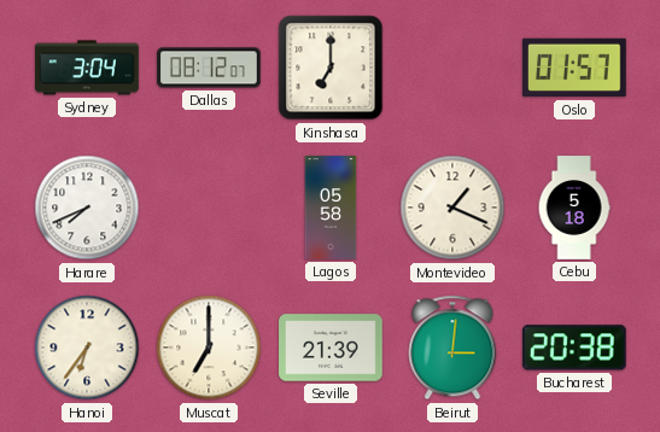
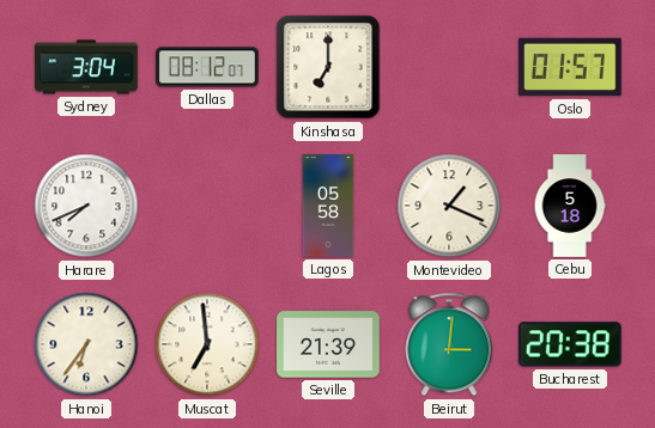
Muscat: 7:00 -> 6:59
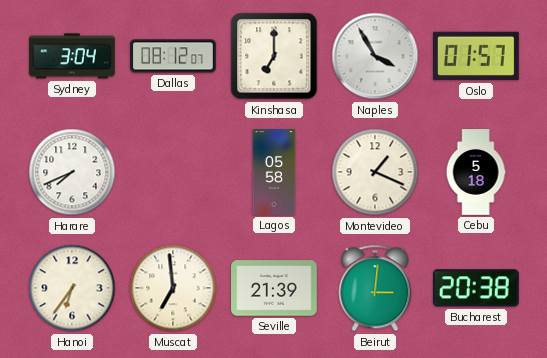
Naples: none -> 3:55
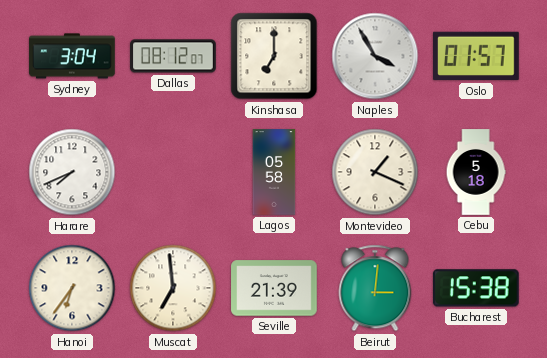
Bucharest: 20:38 -> 15:38
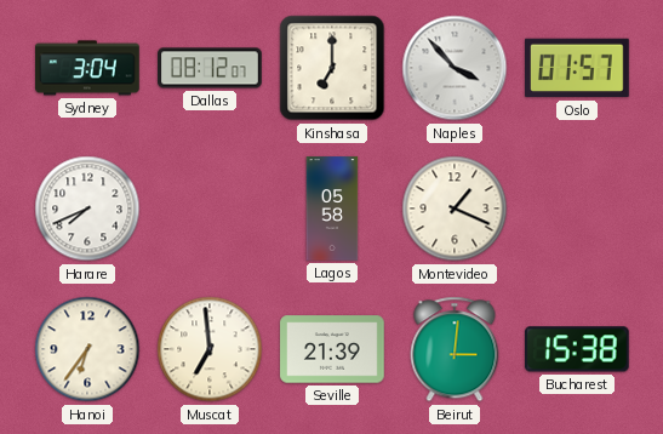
Naples: 3:55 -> 3:53
Cebu: 5:18 -> none
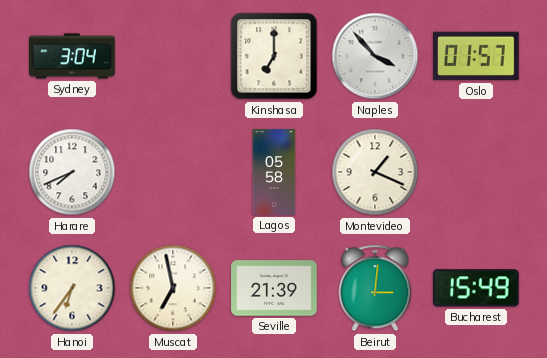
Dallas: 08:12 -> none
Muscat: 6:59 -> 6:58
Bucharest: 15:38 -> 15:49
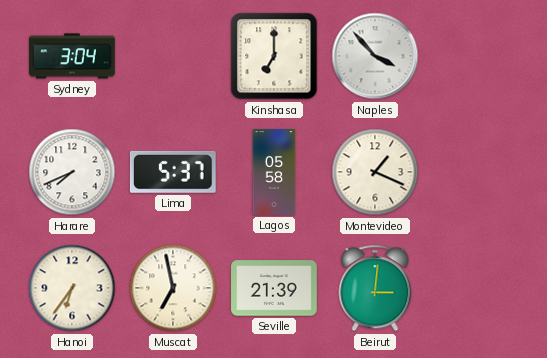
Oslo: 01:57 -> none
Lima: none -> 5:37
Bucharest: 15:49 -> none
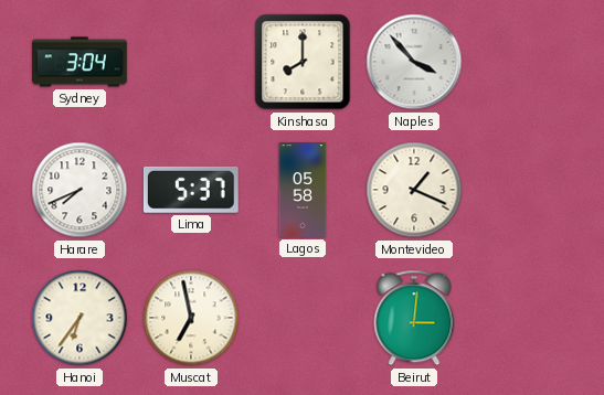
Kinshasa: 7:00 -> 8:00
Seville: 21:39 -> none
